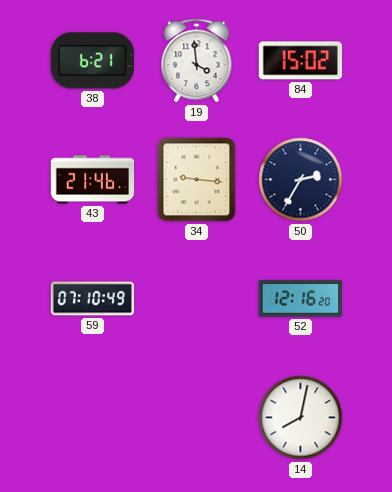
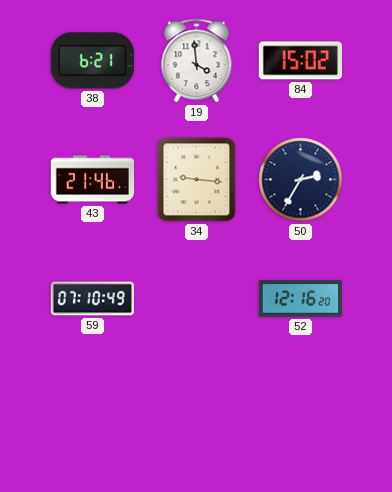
14: 8:02 -> none
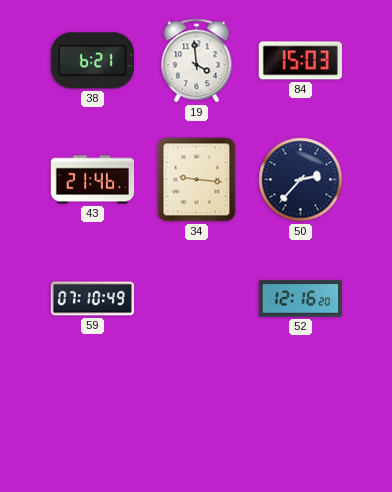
84: 15:02 -> 15:03
50: 2:35 -> 2:37
